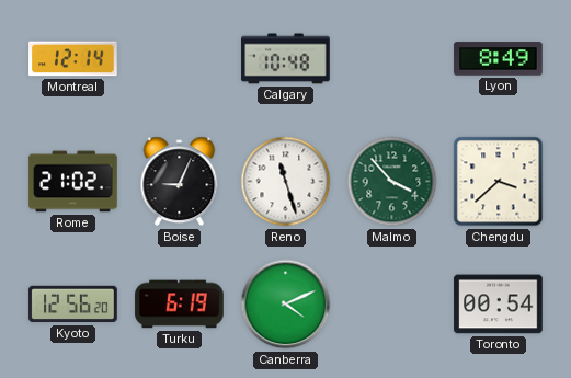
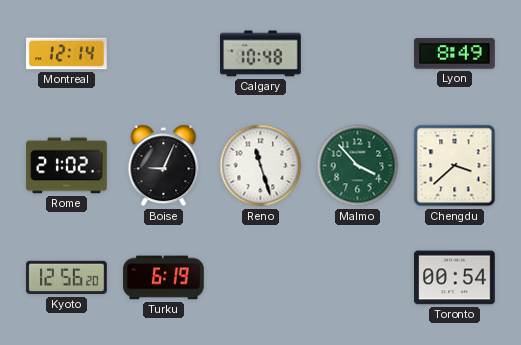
Canberra: 4:11 -> none
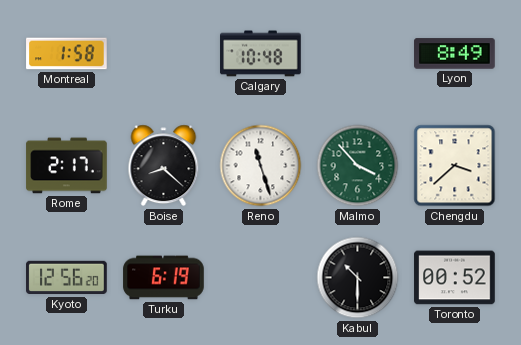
Montreal: 12:14 -> 1:58
Rome: 21:02 -> 2:17
Boise: 9:04 -> 8:22
Kabul: none -> 10:30
Toronto: 00:54 -> 00:52
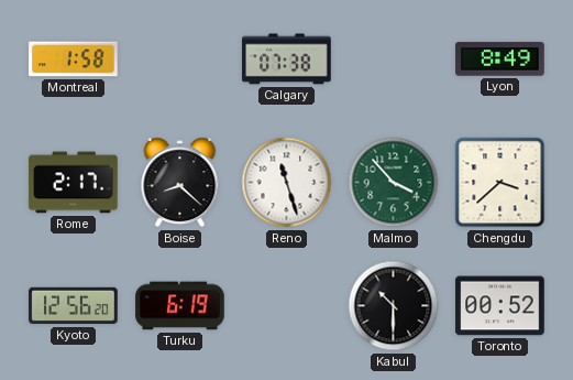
Calgary: 10:48 -> 07:38
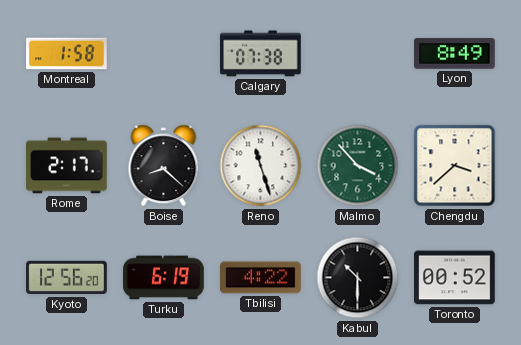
Tbilisi: none -> 4:22
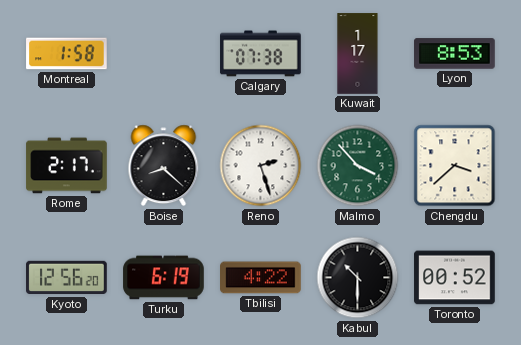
Kuwait: none -> 1:17
Lyon: 8:49 -> 8:53
Reno: 11:27 -> 2:27
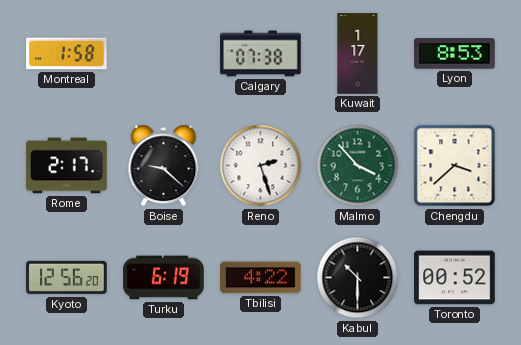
Boise: 8:22 -> 9:22
